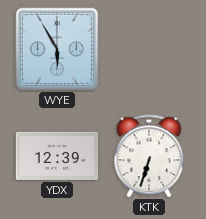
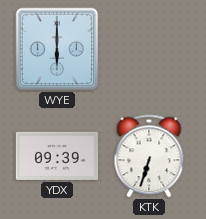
WYE: 5:55 -> 6:00
YDX: 12:39 -> 09:39
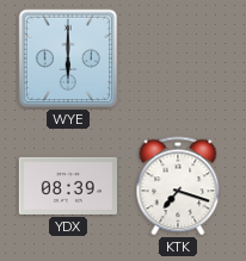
YDX: 09:39 -> 08:39
KTK: 6:33 -> 7:18
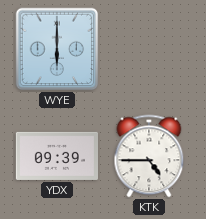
YDX: 08:39 -> 09:39
KTK: 7:18 -> 4:45
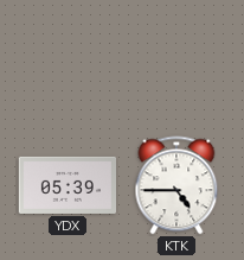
WYE: 6:00 -> none
YDX: 09:39 -> 05:39
